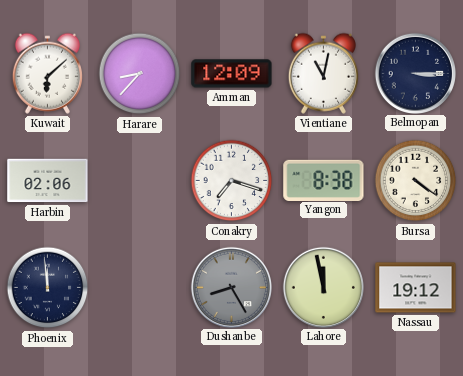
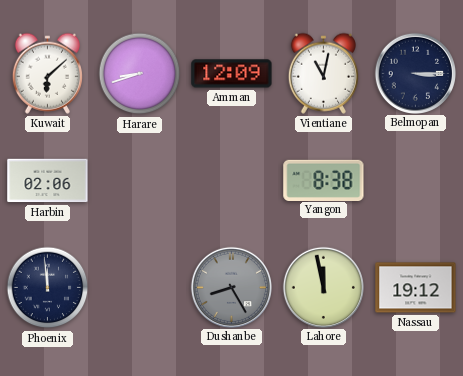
Harare: 8:37 -> 8:42
Conakry: 7:18 -> none
Bursa: 4:21 -> none
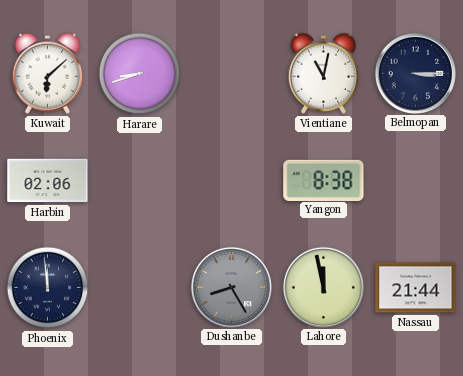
Amman: 12:09 -> none
Nassau: 19:12 -> 21:44
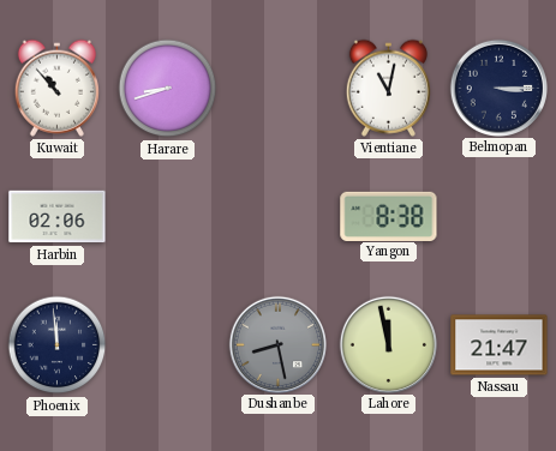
Kuwait: 6:08 -> 10:53
Dushanbe: 8:25 -> 8:28
Nassau: 21:44 -> 21:47
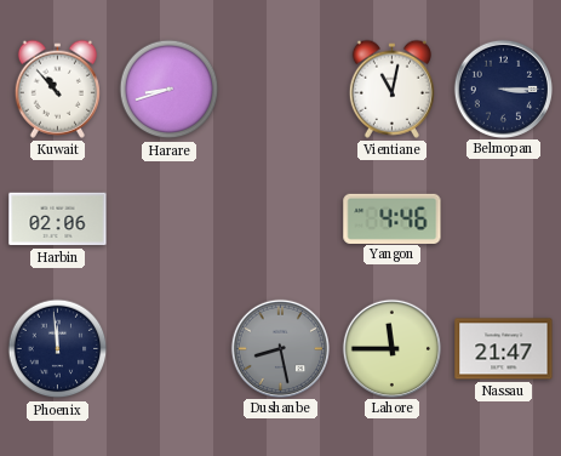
Yangon: 8:38 -> 4:46
Lahore: 11:58 -> 11:45
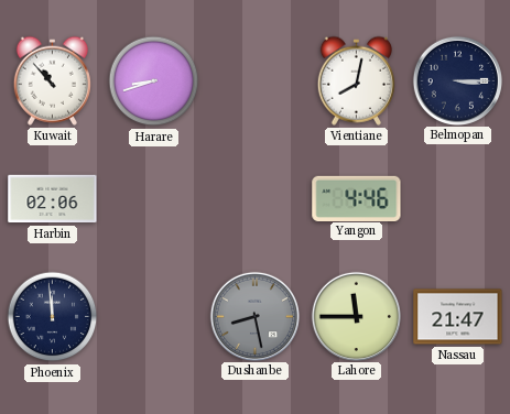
Vientiane: 11:02 -> 8:02
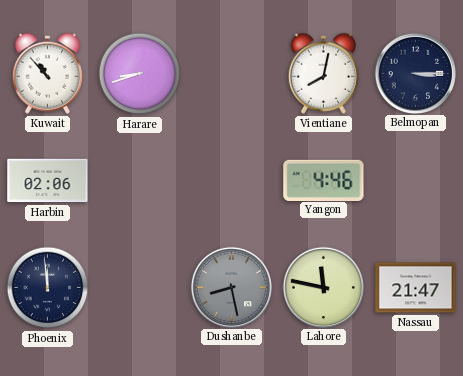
Lahore: 11:45 -> 11:47
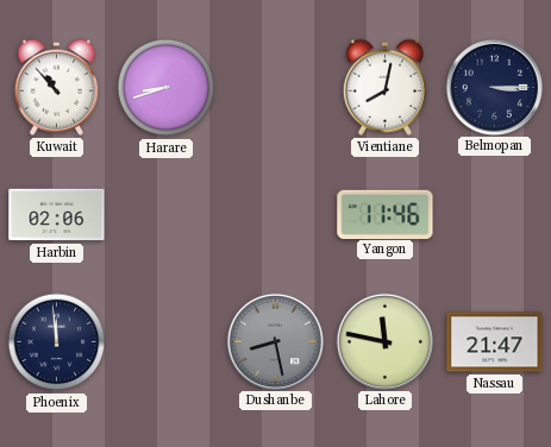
Yangon: 4:46 -> 11:46
